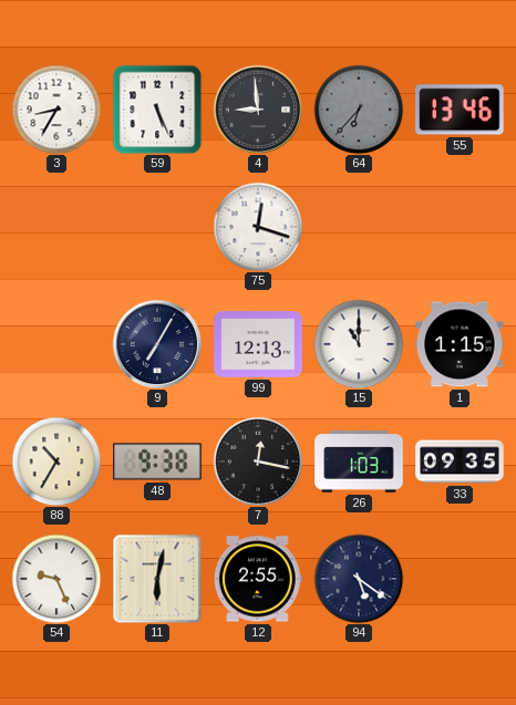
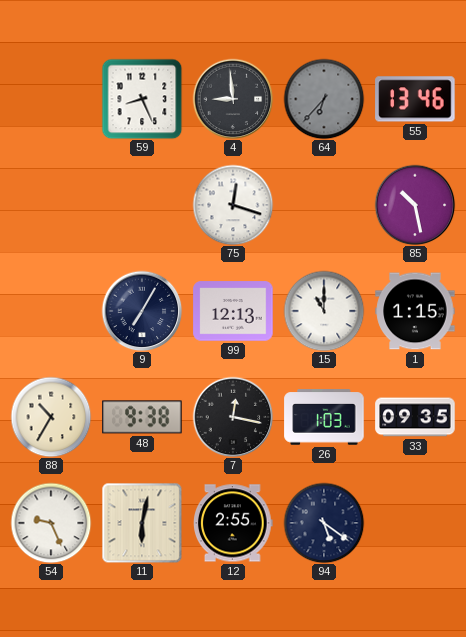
3: 8:35 -> none
59: 5:26 -> 8:26
85: none -> 10:28
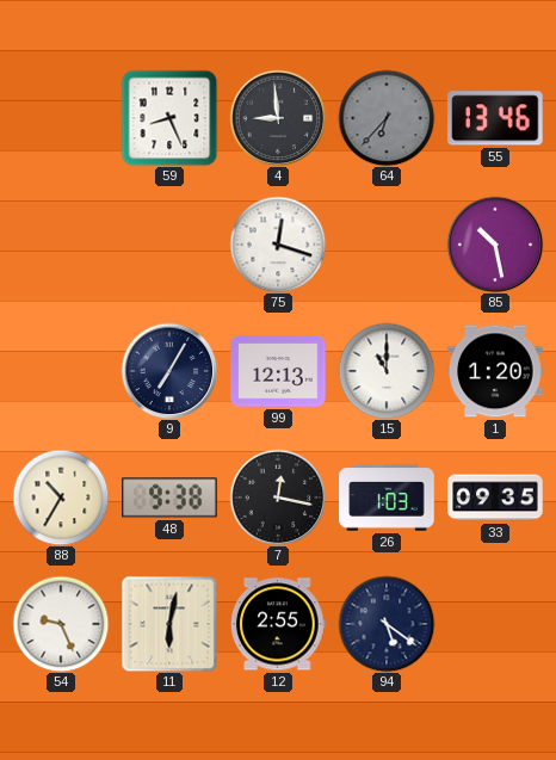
1: 1:15 -> 1:20
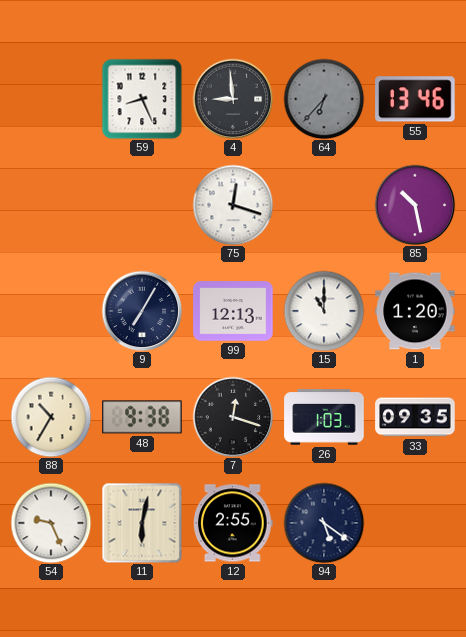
7: 12:17 -> 12:18
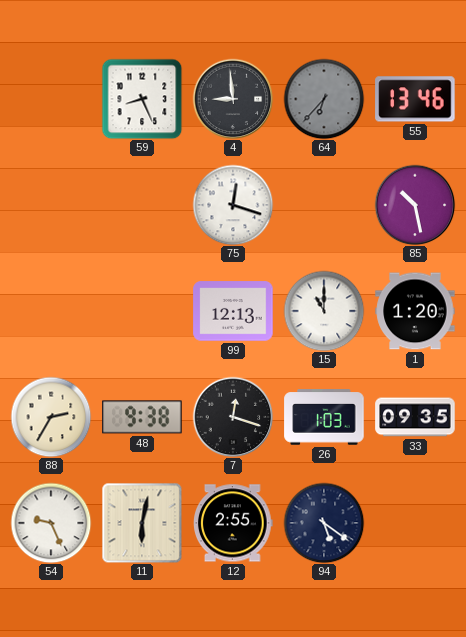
9: 7:05 -> none
88: 10:35 -> 2:35
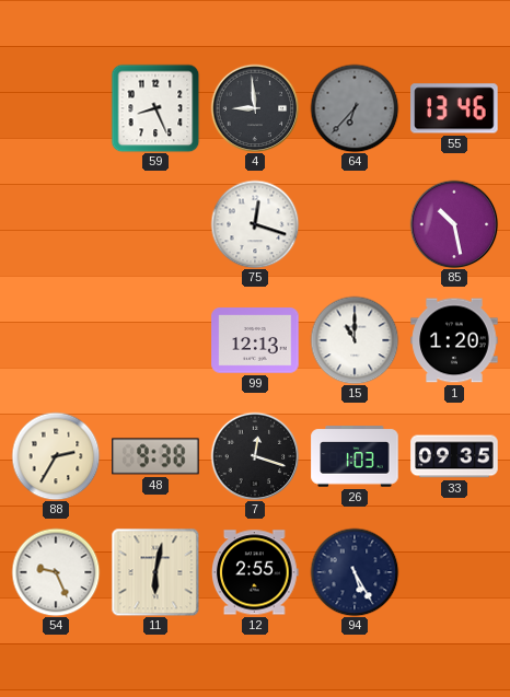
94: 5:21 -> 5:25
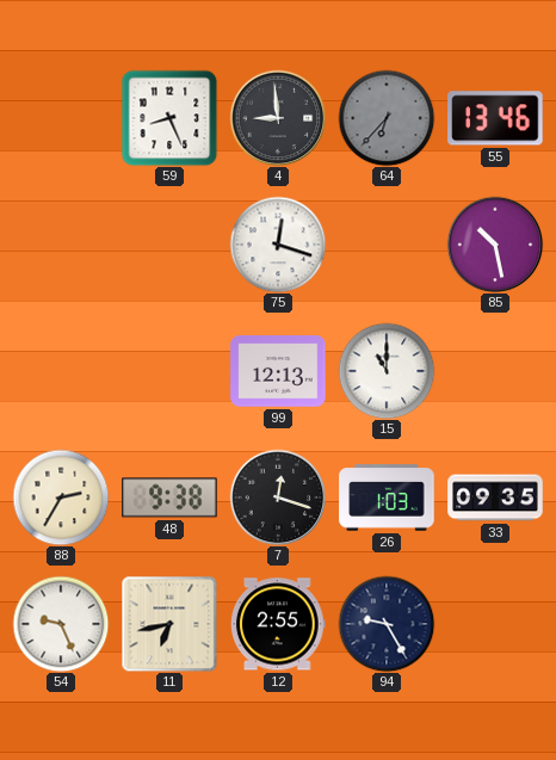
1: 1:20 -> none
11: 6:02 -> 6:43
94: 5:25 -> 9:25
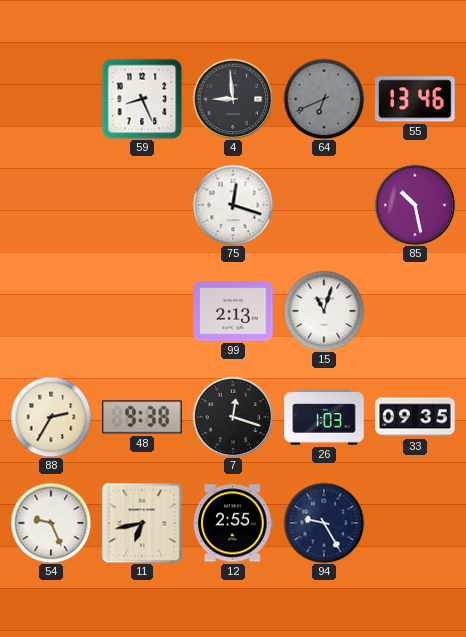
64: 6:37 -> 6:41
99: 12:13 -> 2:13
15: 11:00 -> 11:03
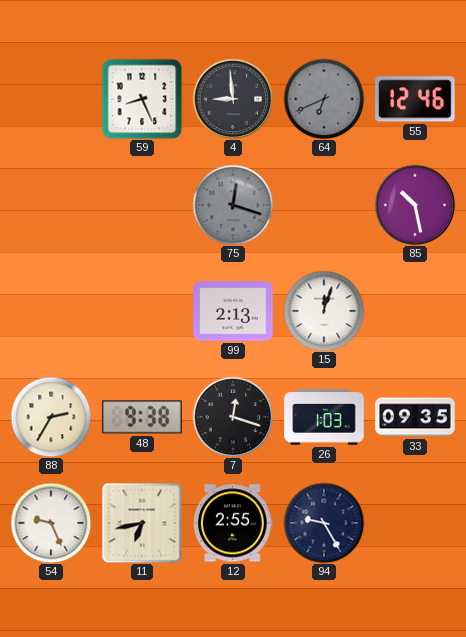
55: 13:46 -> 12:46
75 dial: white -> grey
15: 11:03 -> 12:03
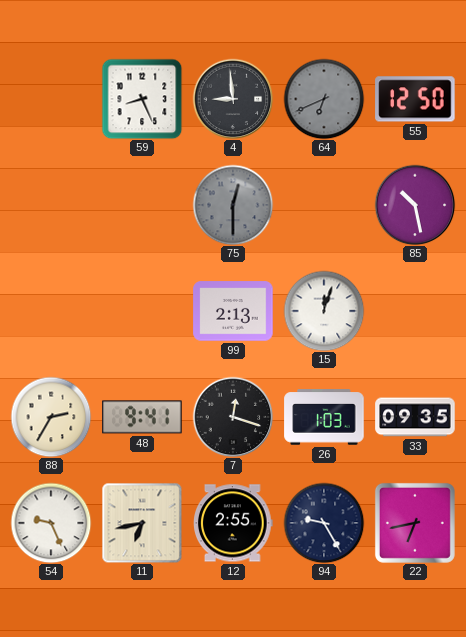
55: 12:46 -> 12:50
75: 12:18 -> 12:30
48: 9:38 -> 9:41
22: none -> 6:43
